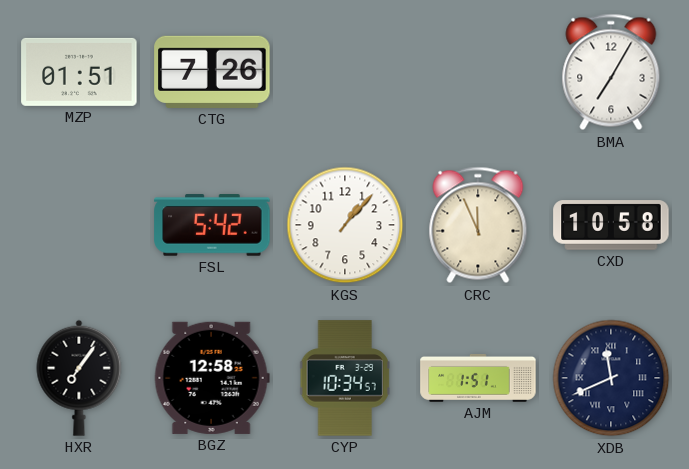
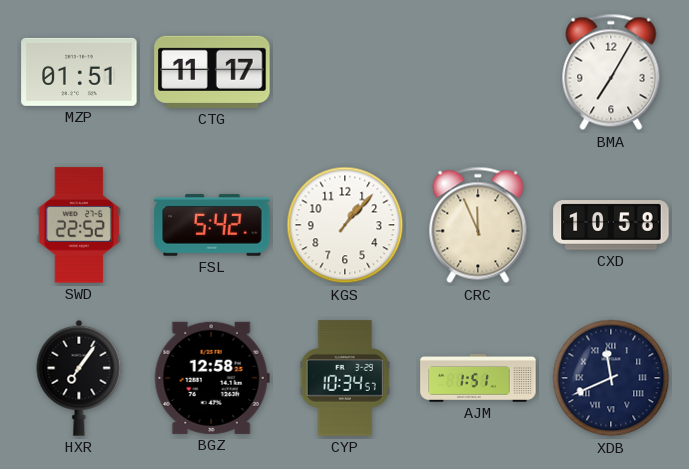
CTG: 7:26 -> 11:17
SWD: none -> 22:52
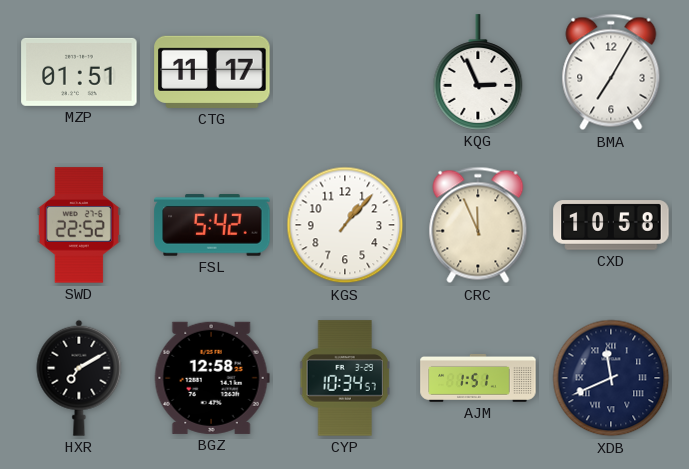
KQG: none -> 2:56
HXR: 7:06 -> 7:10
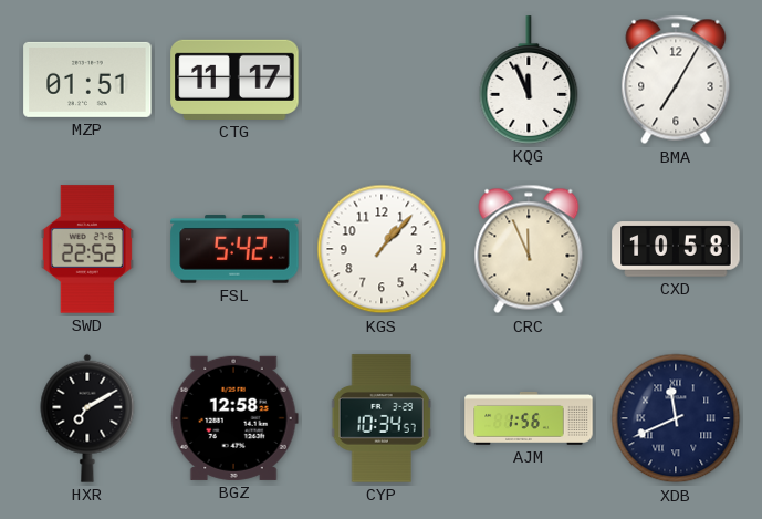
KQG: 2:56 -> 11:56
AJM: 1:51 -> 1:56
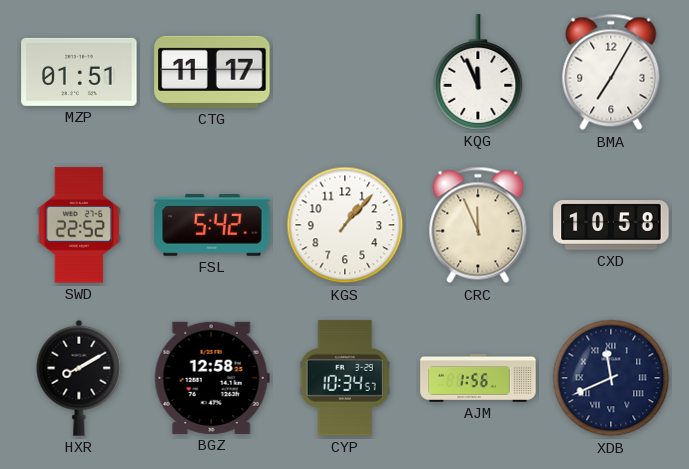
HXR: 7:10 -> 8:10
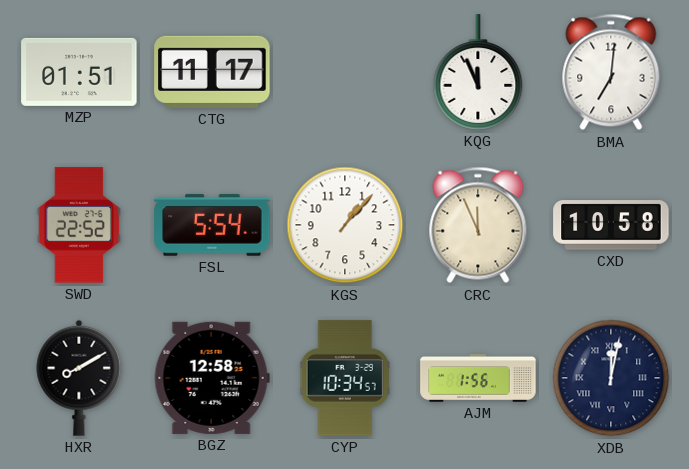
BMA: 7:05 -> 7:01
FSL: 5:42 -> 5:54
XDB: 11:41 -> 12:02
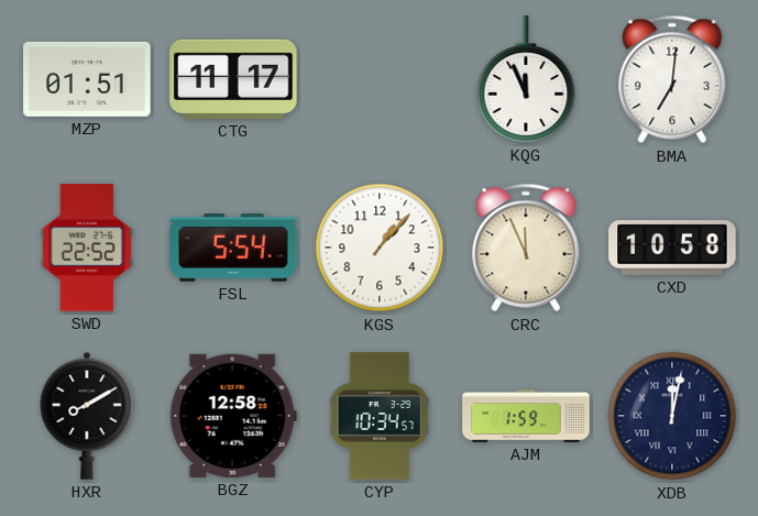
AJM: 1:56 -> 1:59
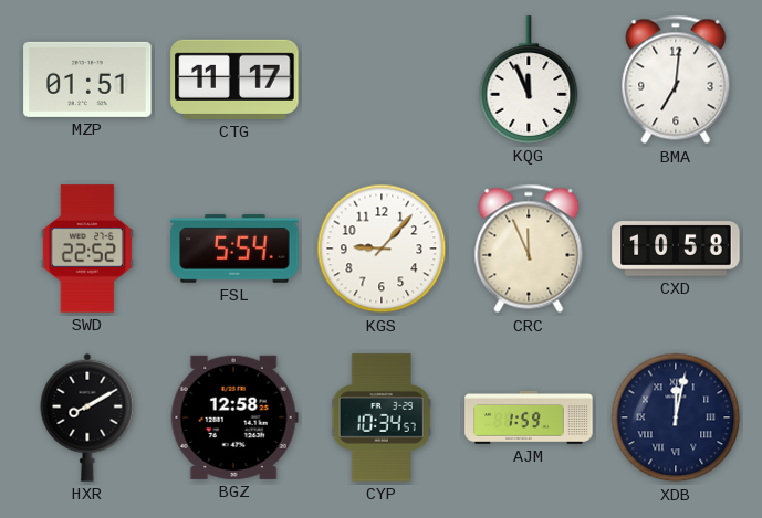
KGS: 1:07 -> 9:07
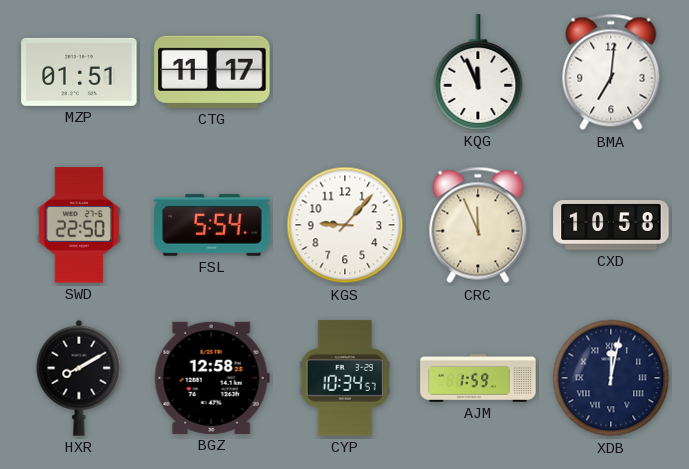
SWD: 22:52 -> 22:50
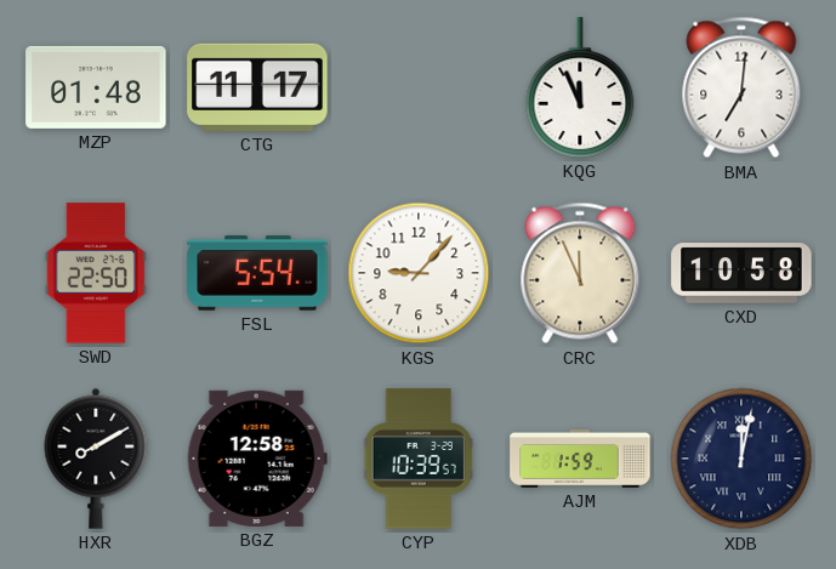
MZP: 01:51 -> 01:48
CYP: 10:34 -> 10:39
